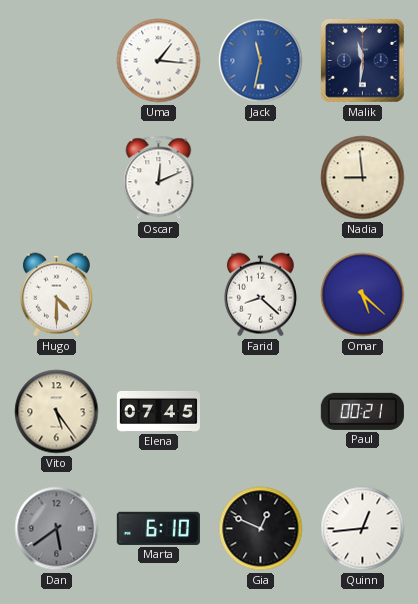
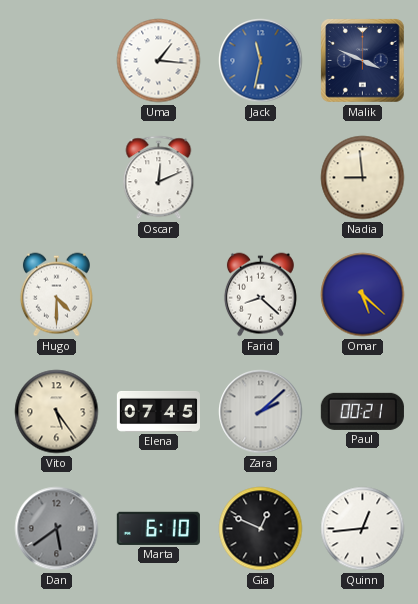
Malik: 11:31 -> 3:49
Zara: none -> 2:08
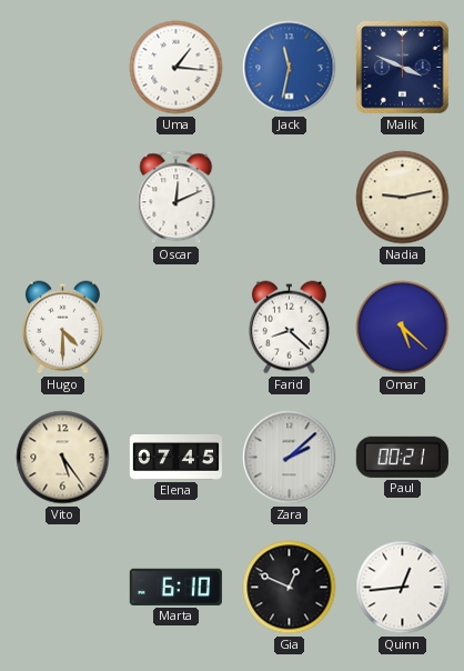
Nadia: 8:59 -> 9:13
Dan: 5:39 -> none
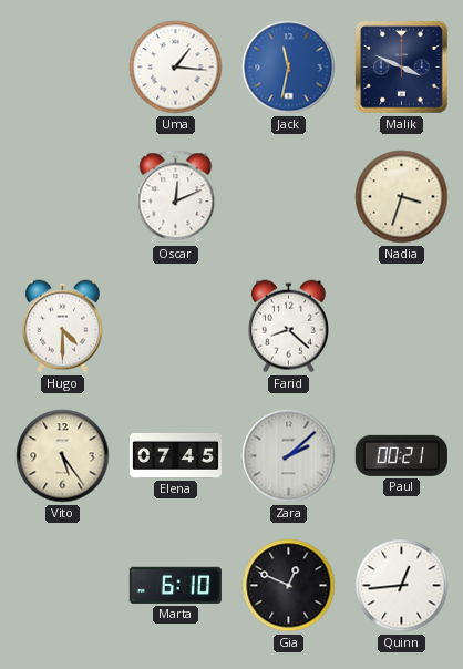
Nadia: 9:13 -> 3:33
Omar: 5:22 -> none
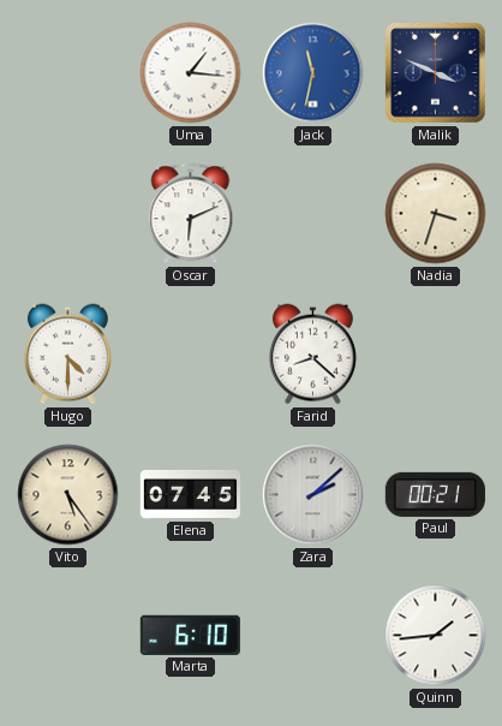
Oscar: 12:11 -> 6:11
Gia: 12:49 -> none
Quinn: 12:44 -> 1:44
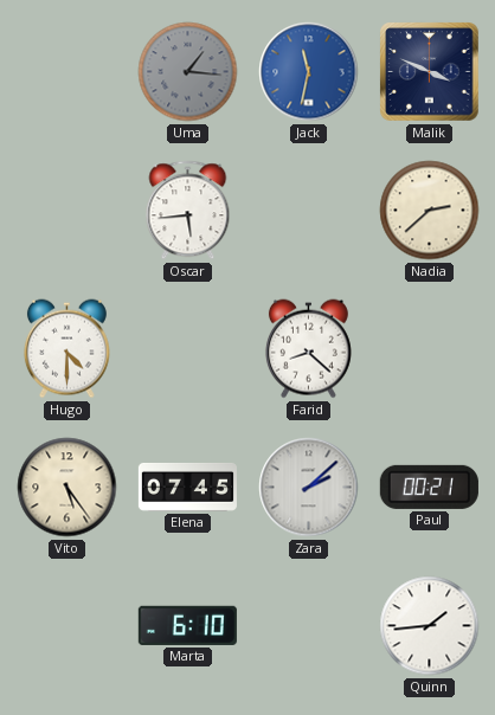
Uma dial: white -> grey
Oscar: 6:11 -> 5:44
Nadia: 3:33 -> 2:38
